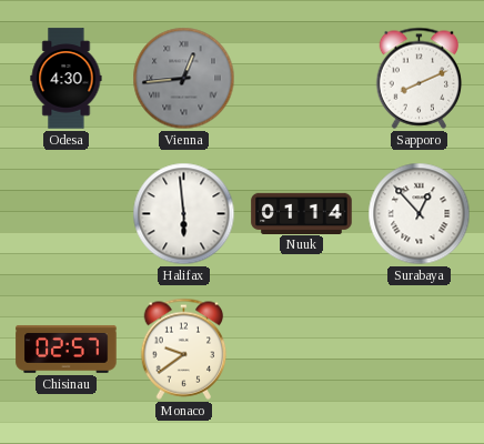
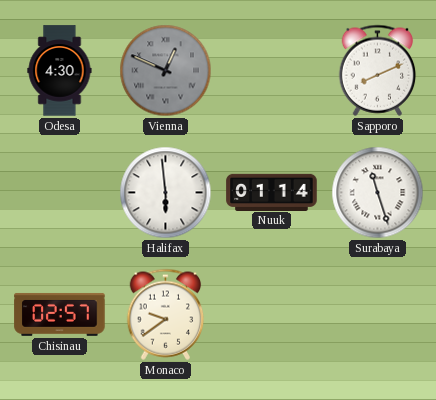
Vienna: 12:44 -> 12:49
Surabaya: 12:53 -> 11:27
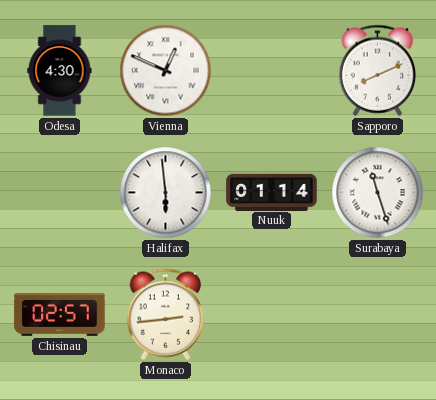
Vienna dial: grey -> white
Monaco: 9:39 -> 2:44
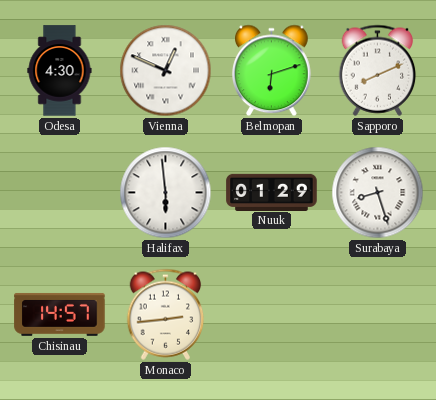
Belmopan: none -> 6:12
Nuuk: 01:14 -> 01:29
Surabaya: 11:27 -> 8:27
Chisinau: 02:57 -> 14:57
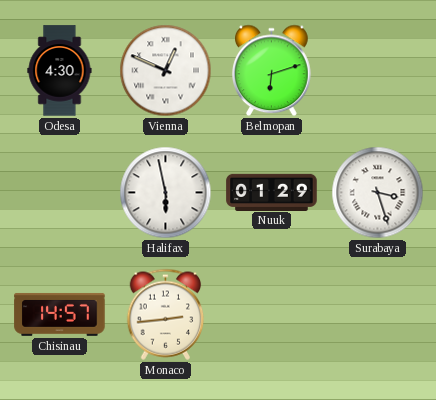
Sapporo: 8:11 -> none
Halifax: 5:59 -> 5:58
Surabaya: 8:27 -> 3:27
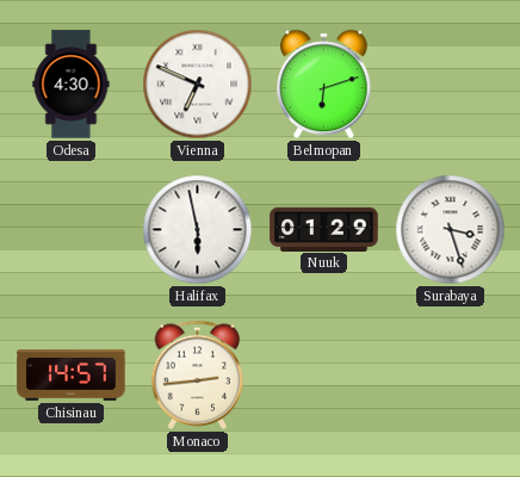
Vienna: 12:49 -> 6:49
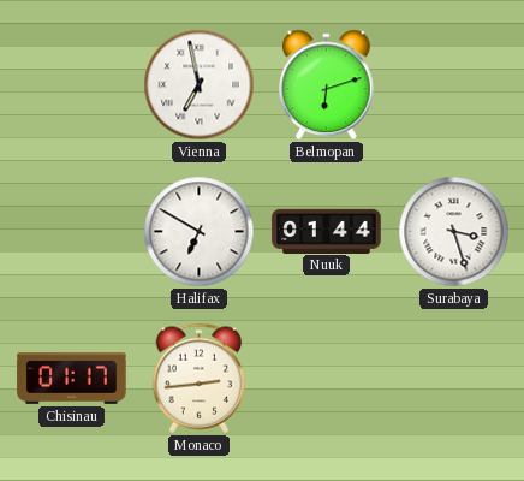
Odesa: 4:30 -> none
Vienna: 6:49 -> 6:58
Halifax: 5:58 -> 6:50
Nuuk: 01:29 -> 01:44
Chisinau: 14:57 -> 01:17
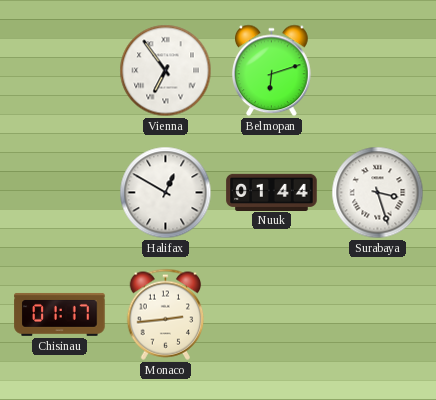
Vienna: 6:58 -> 6:54
Halifax: 6:50 -> 12:50
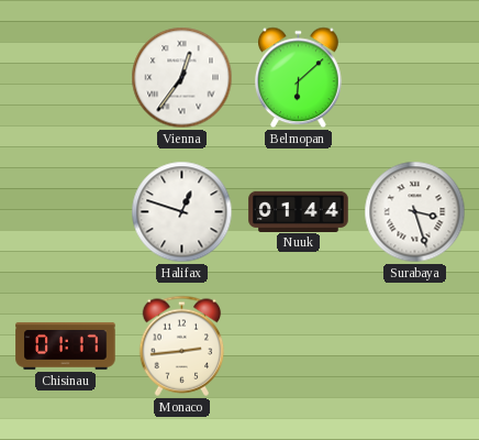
Vienna: 6:54 -> 12:36
Belmopan: 6:12 -> 6:08
Halifax: 12:50 -> 12:48
